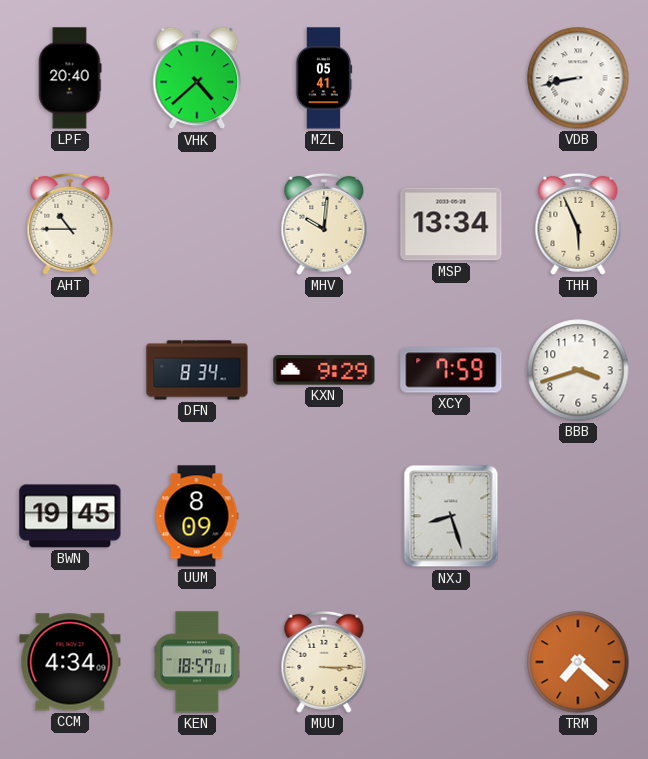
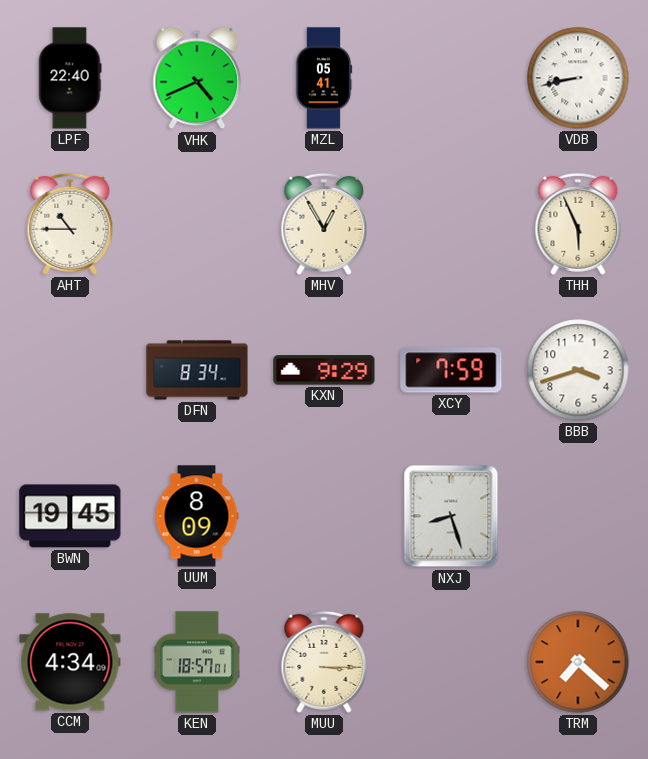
LPF: 20:40 -> 22:40
VHK: 4:38 -> 4:41
MHV: 10:01 -> 12:55
MSP: 13:34 -> none
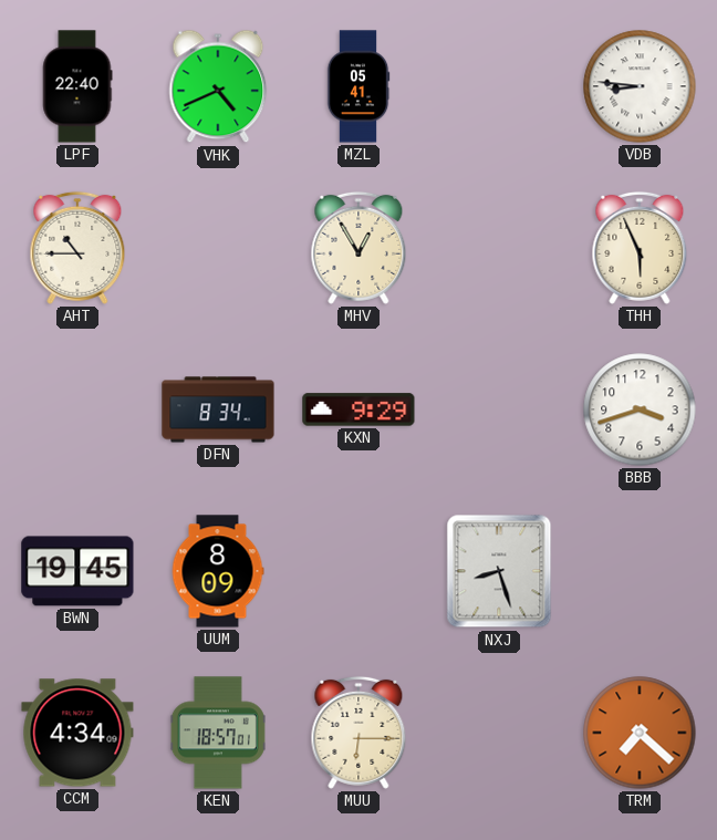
VDB: 8:43 -> 8:46
XCY: 7:59 -> none
MUU: 3:15 -> 6:15
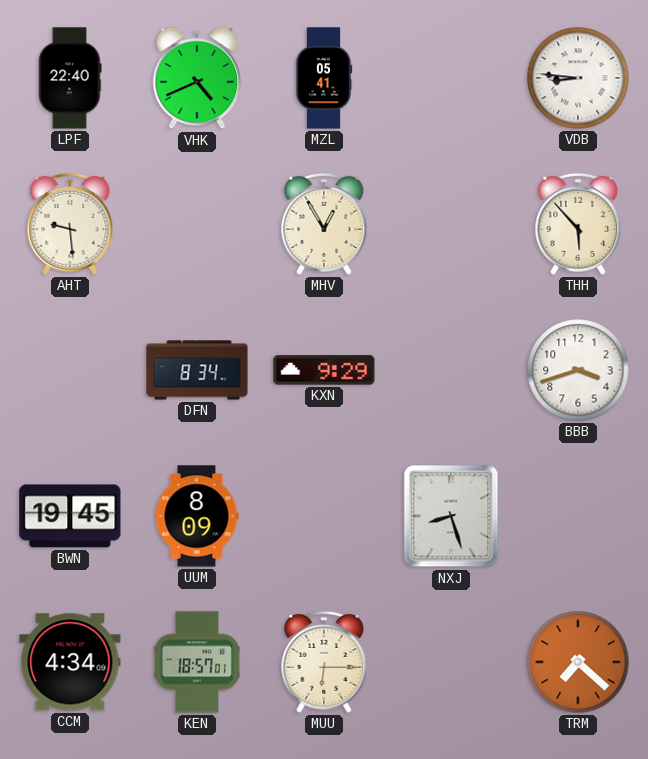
AHT: 10:45 -> 9:29
THH: 5:56 -> 5:53
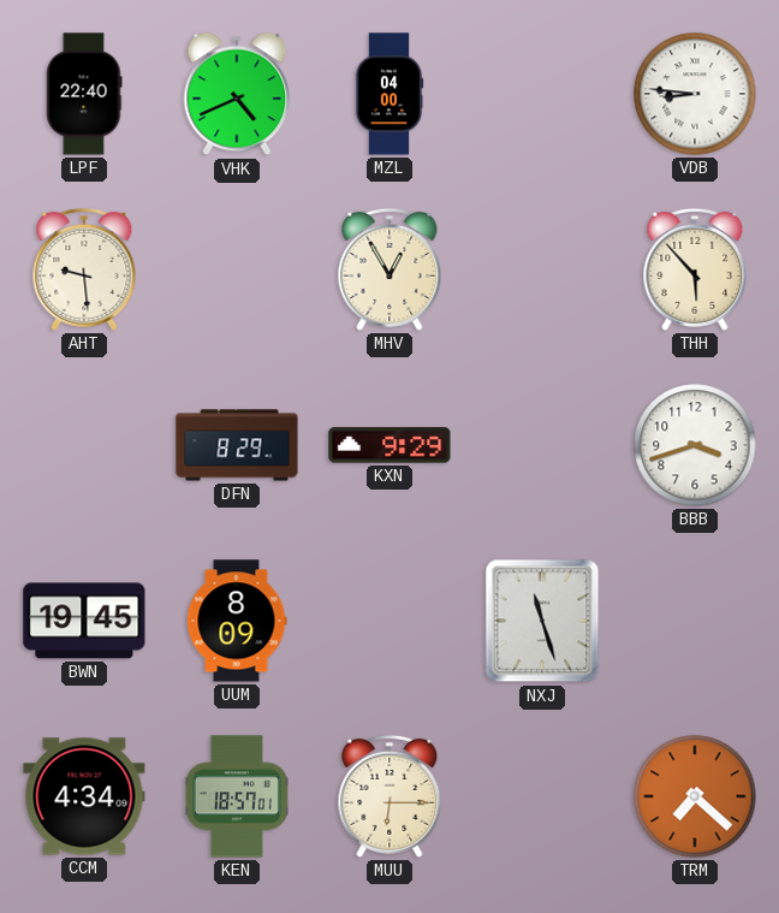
MZL: 05:41 -> 04:00
DFN: 8:34 -> 8:29
NXJ: 8:27 -> 11:27
